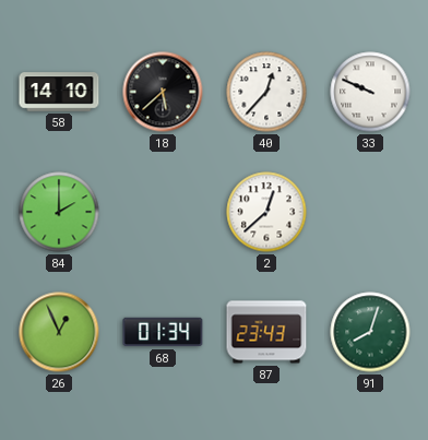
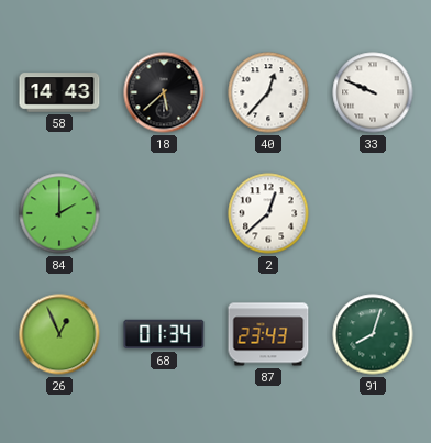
58: 14:10 -> 14:43
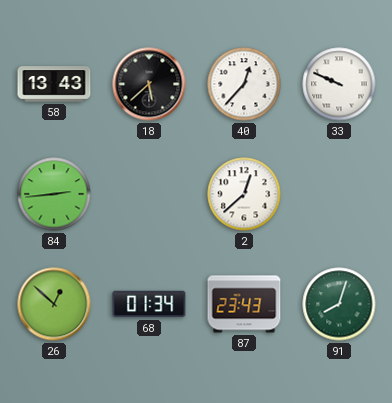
58: 14:43 -> 13:43
84: 2:00 -> 2:44
26: 12:56 -> 12:52
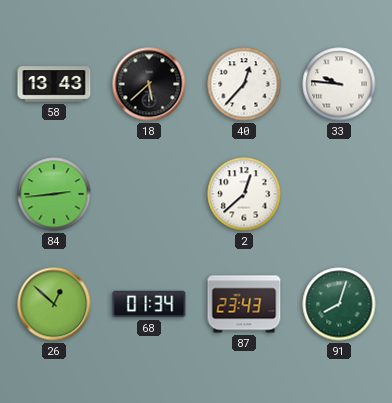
33: 9:49 -> 9:46
